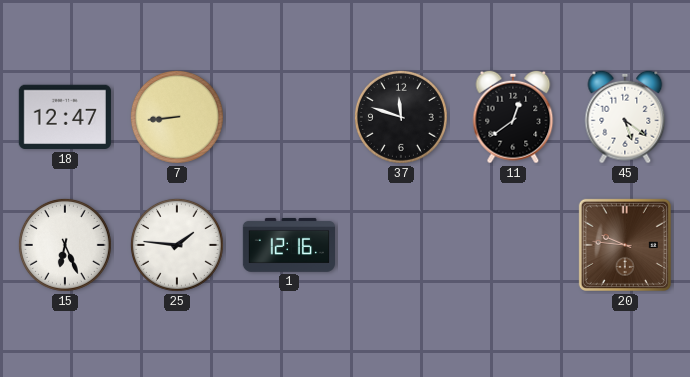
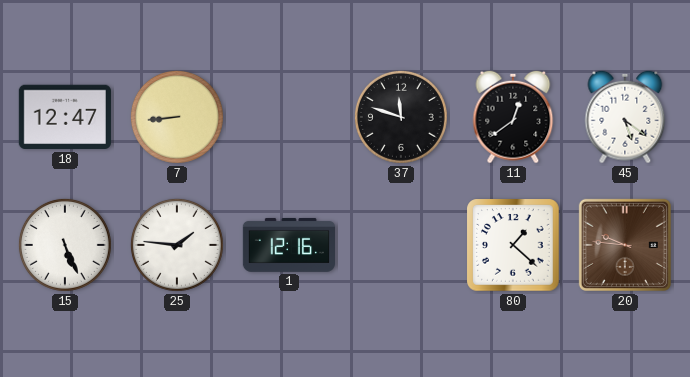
15: 6:26 -> 5:26
80: none -> 1:22
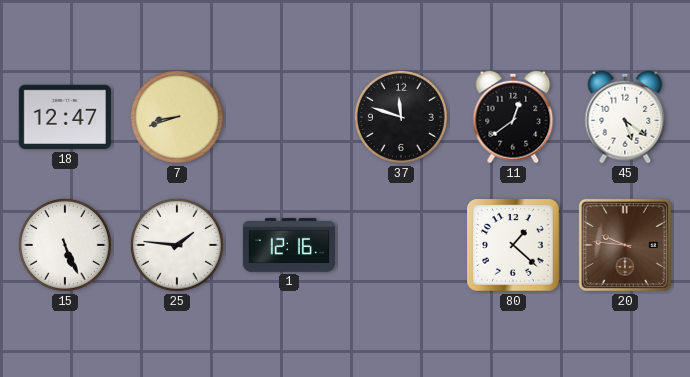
7: 8:44 -> 8:42
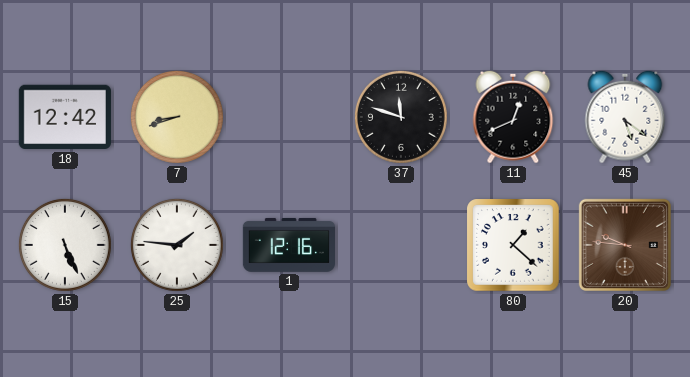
18: 12:47 -> 12:42
11: 12:39 -> 12:41
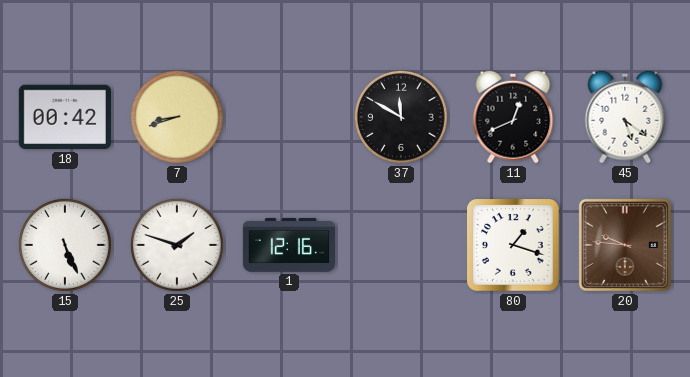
18: 12:42 -> 00:42
37: 11:48 -> 11:50
25: 1:46 -> 1:48
80: 1:22 -> 1:18
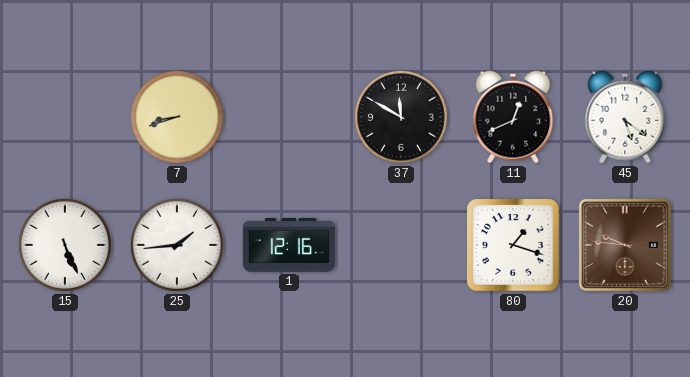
18: 00:42 -> none
25: 1:48 -> 1:44
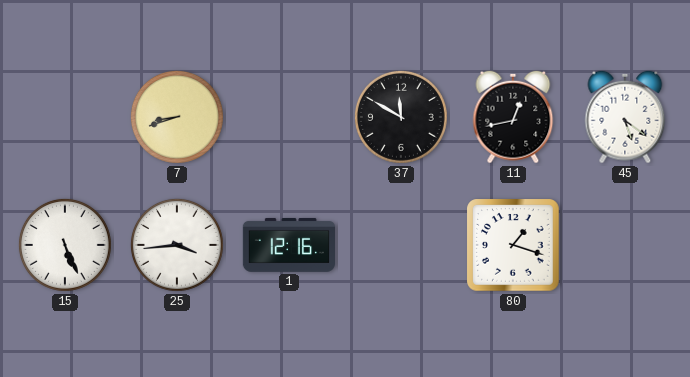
11: 12:41 -> 12:43
25: 1:44 -> 3:44
20: 9:46 -> none
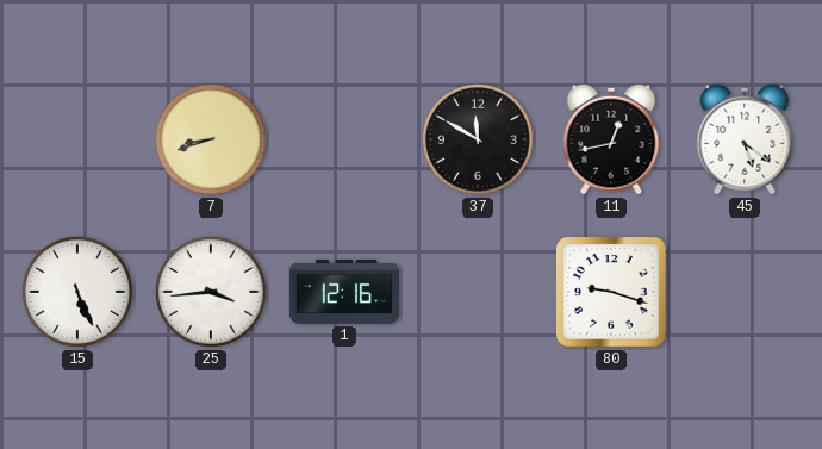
80: 1:18 -> 9:18
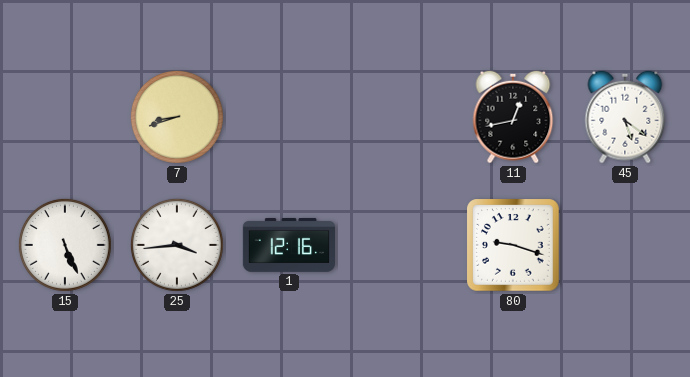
37: 11:50 -> none
